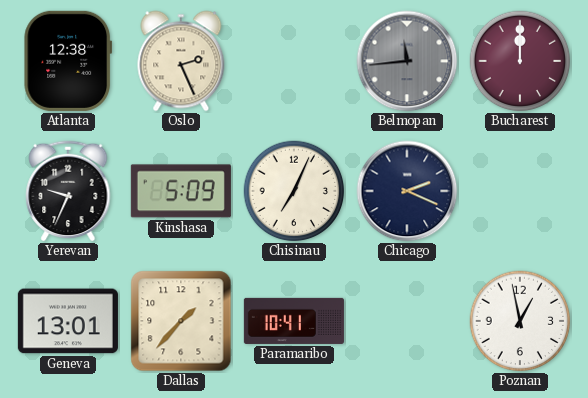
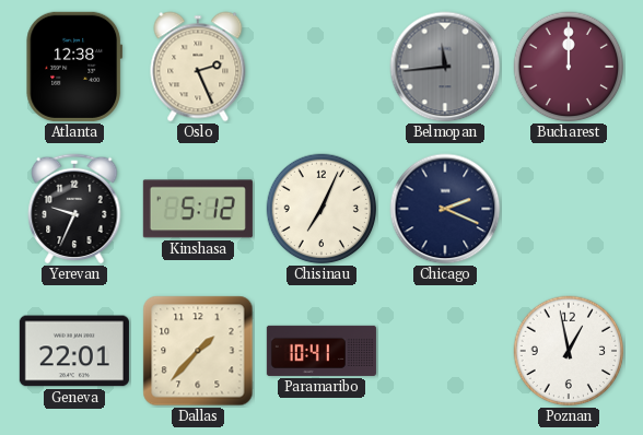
Kinshasa: 5:09 -> 5:12
Geneva: 13:01 -> 22:01
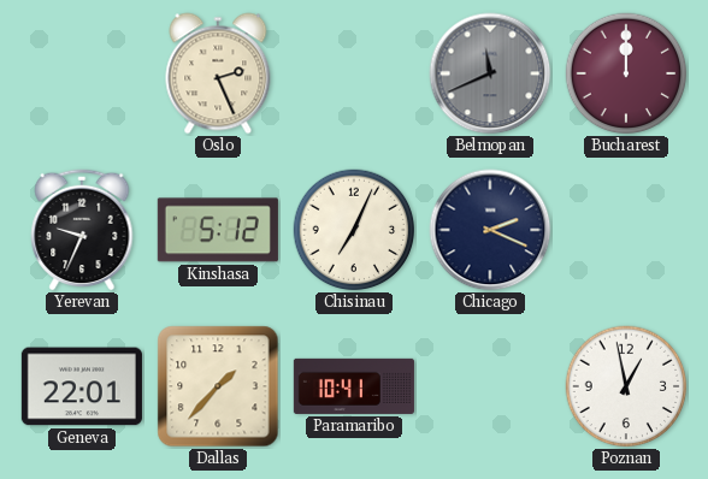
Atlanta: 12:38 -> none
Belmopan: 11:44 -> 11:41
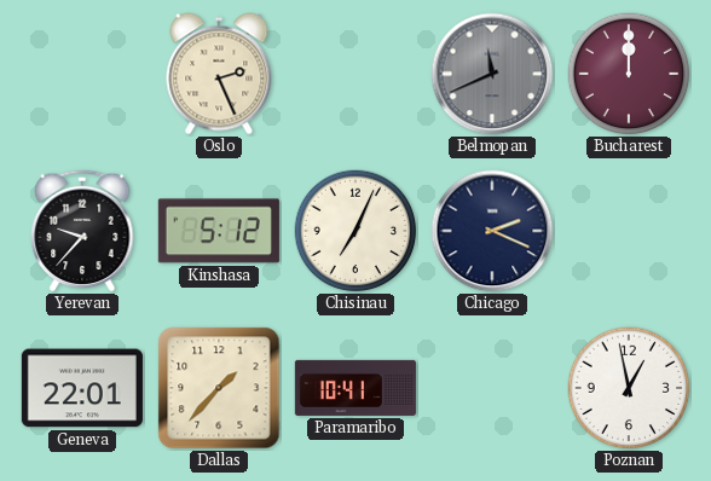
Yerevan: 9:34 -> 9:37
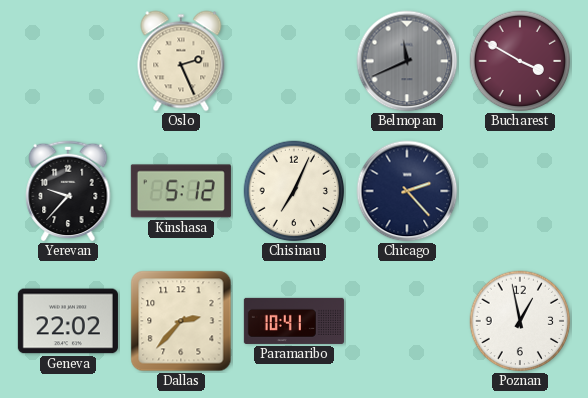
Bucharest: 12:00 -> 3:50
Chicago: 2:19 -> 2:23
Geneva: 22:01 -> 22:02
Dallas: 1:37 -> 2:37
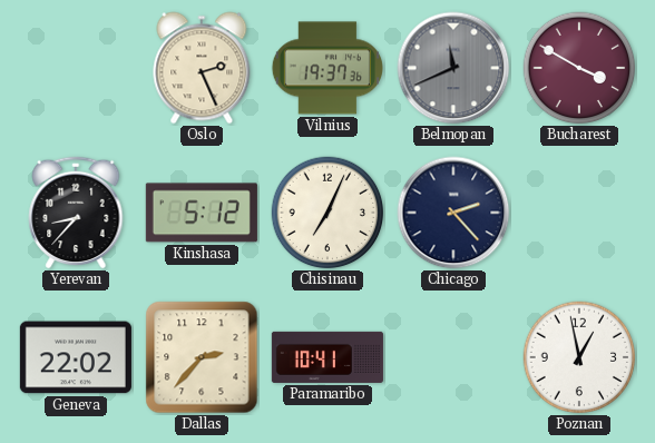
Vilnius: none -> 19:37
Yerevan: 9:37 -> 8:37
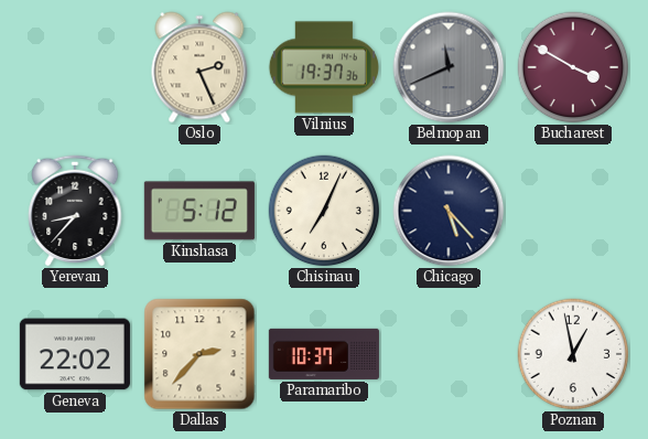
Chicago: 2:23 -> 5:23
Paramaribo: 10:41 -> 10:37
